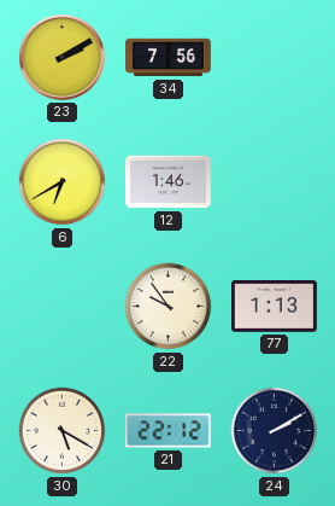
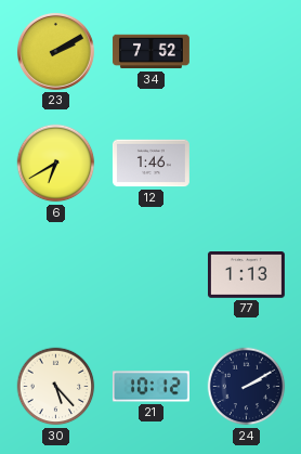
34: 7:56 -> 7:52
22: 9:54 -> none
30: 5:20 -> 5:23
21: 22:12 -> 10:12
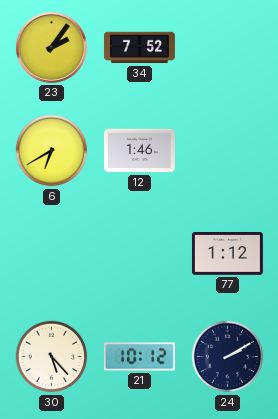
23: 2:10 -> 2:06
77: 1:13 -> 1:12
